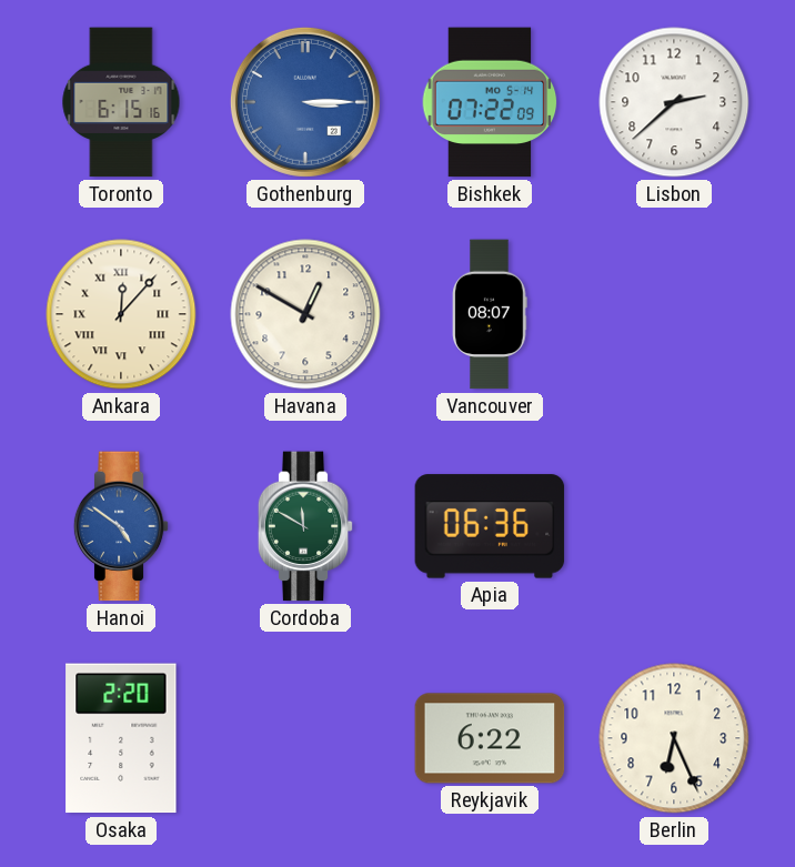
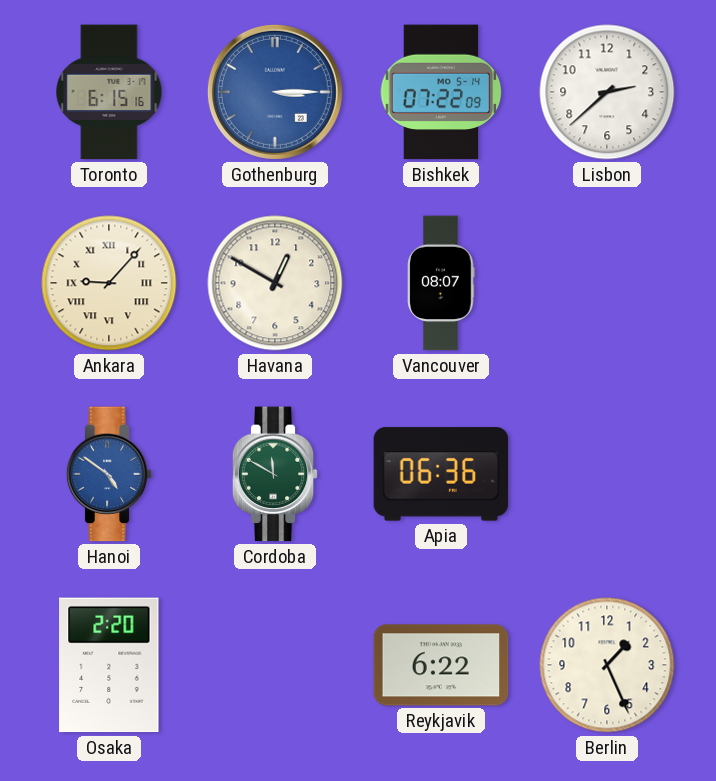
Ankara: 12:07 -> 9:07
Berlin: 6:26 -> 1:26
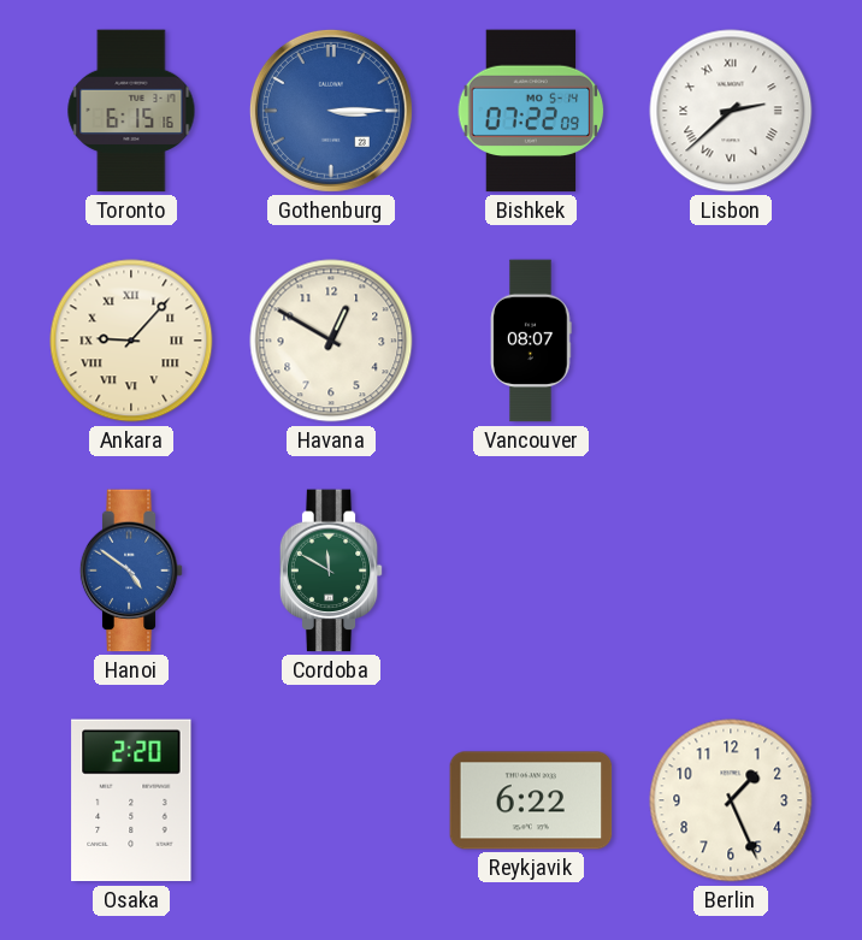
Lisbon numerals: Arabic -> Roman
Apia: 06:36 -> none
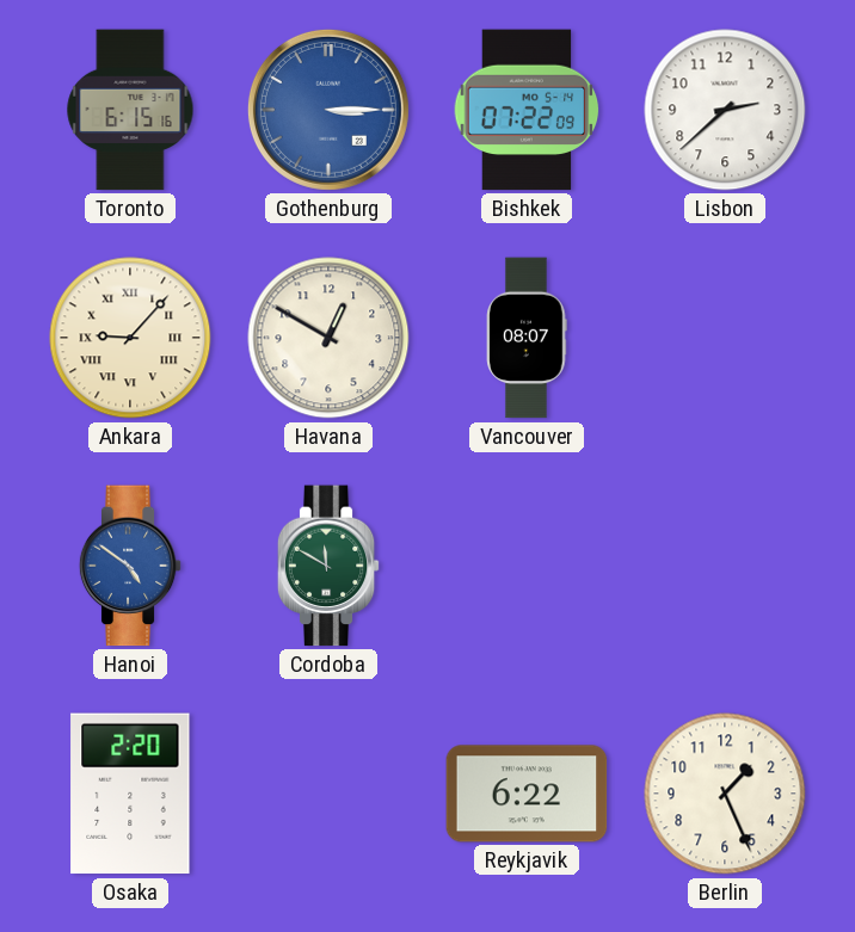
Lisbon numerals: Roman -> Arabic
